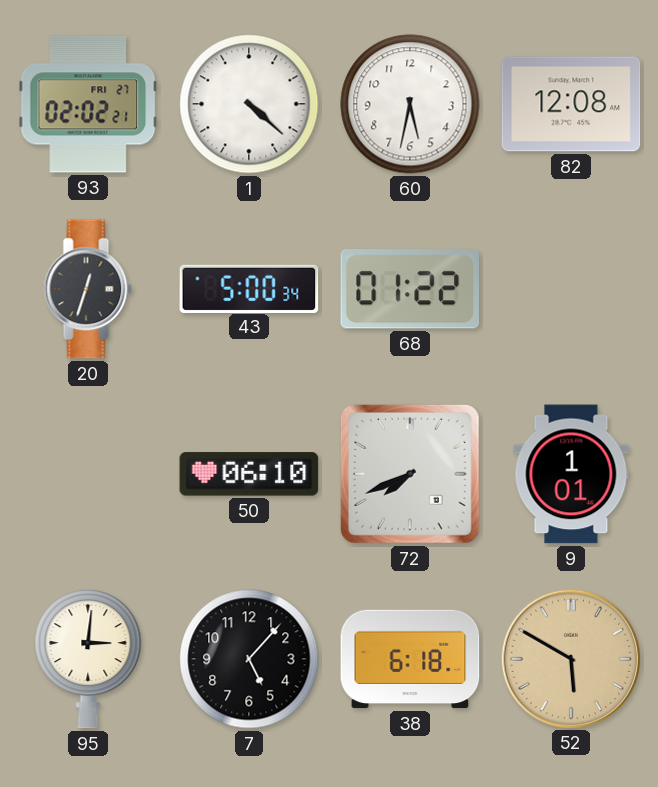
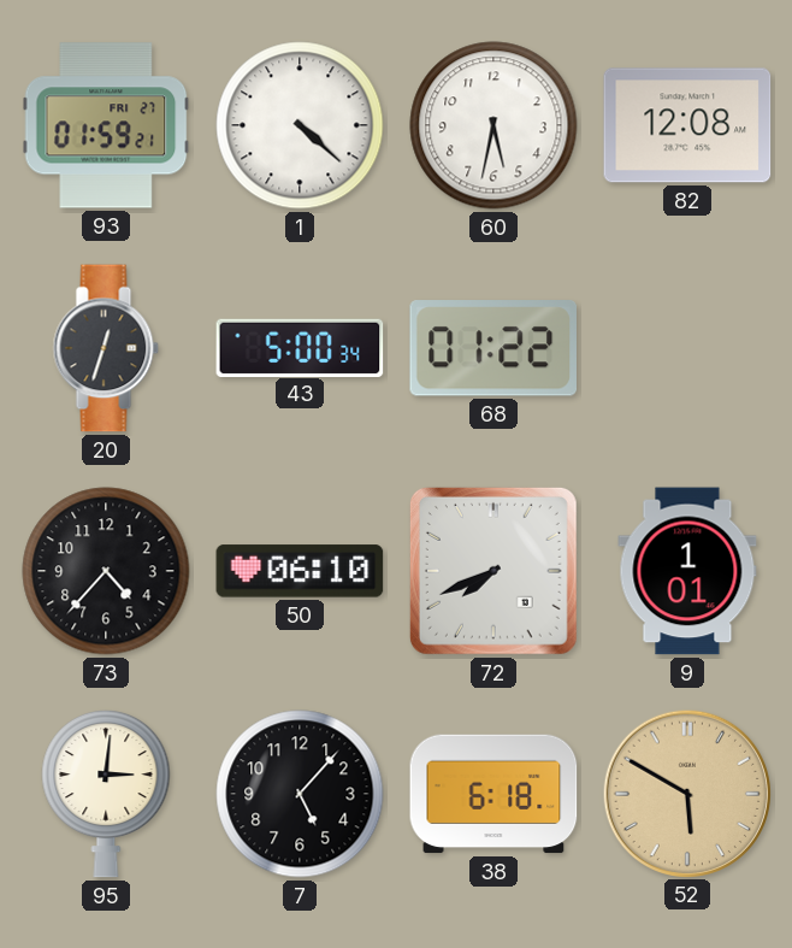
93: 02:02 -> 01:59
73: none -> 4:37
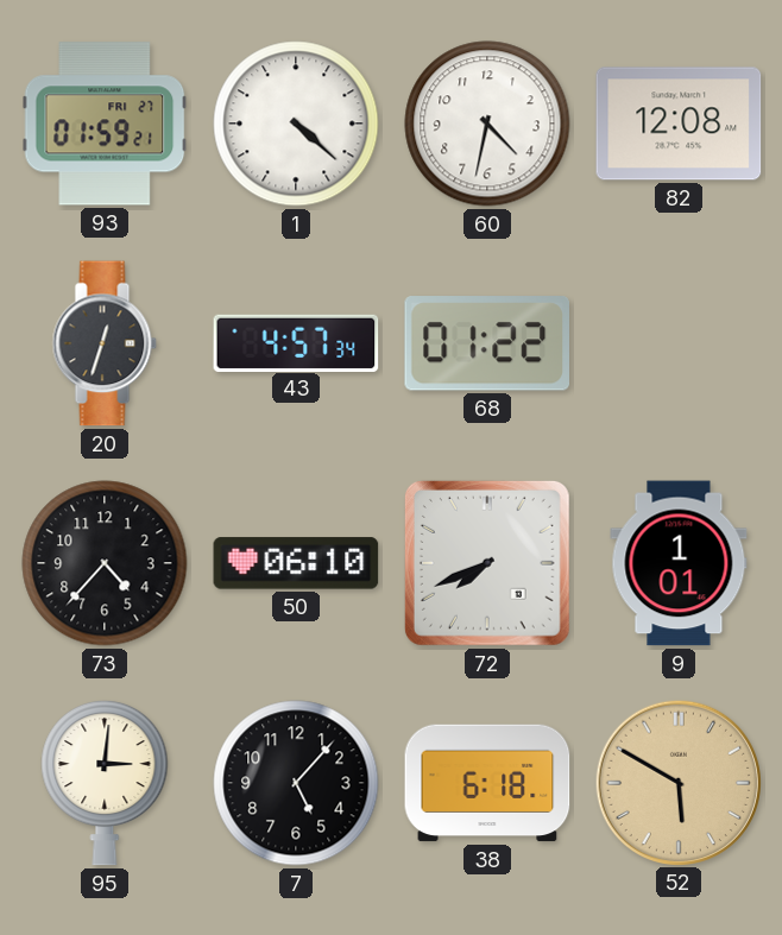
60: 5:32 -> 4:32
43: 5:00 -> 4:57
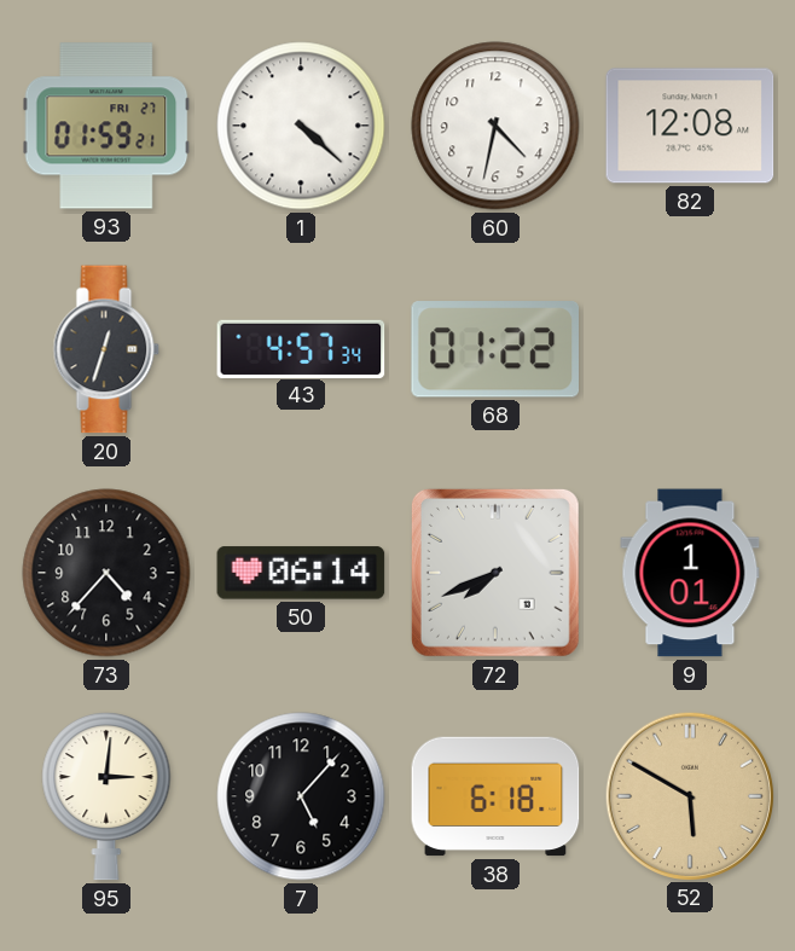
50: 06:10 -> 06:14
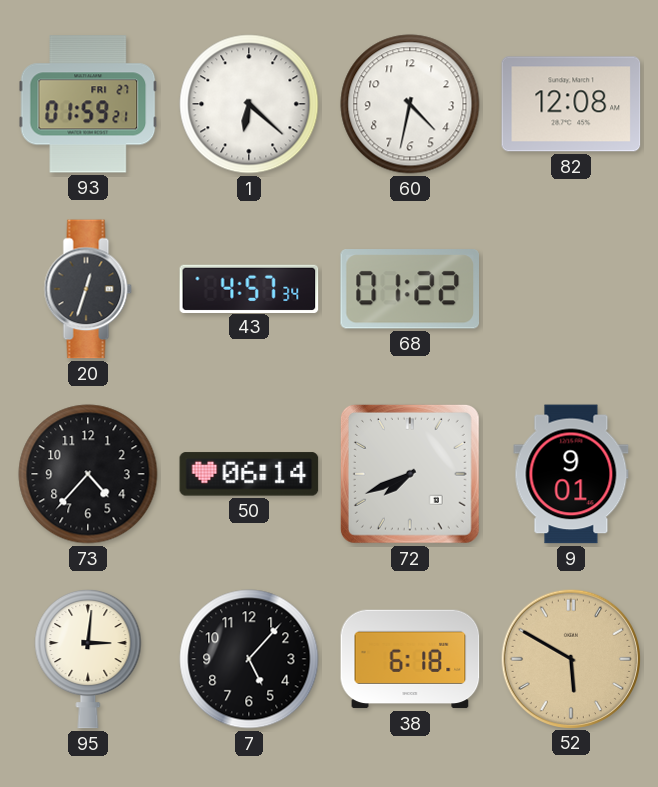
1: 4:22 -> 6:22
9: 1:01 -> 9:01
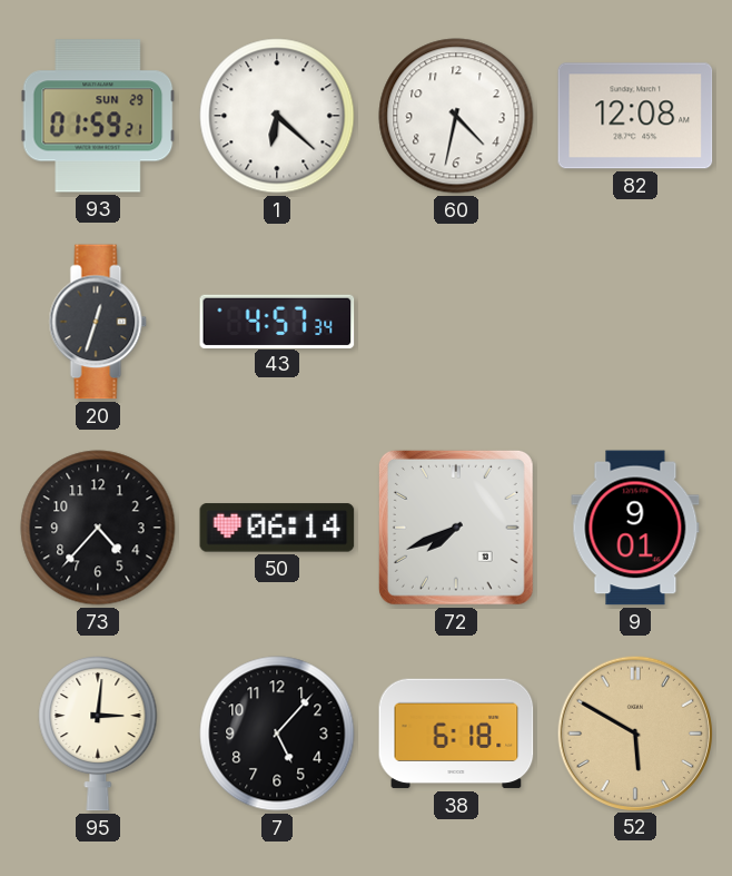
93 date: FRI 27 -> SUN 29
68: 01:22 -> none
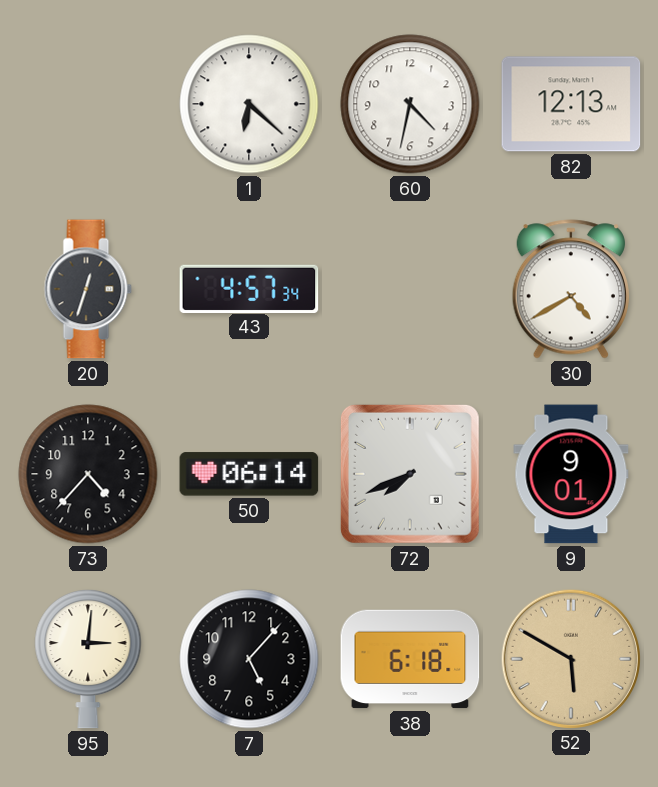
93: 01:59 -> none
82: 12:08 -> 12:13
30: none -> 4:40
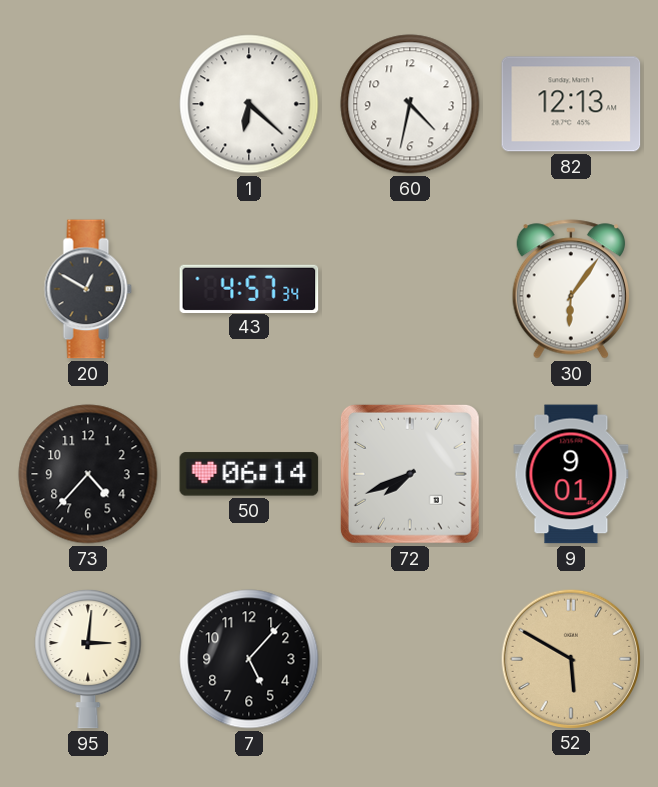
20: 12:33 -> 12:50
30: 4:40 -> 6:06
38: 6:18 -> none
